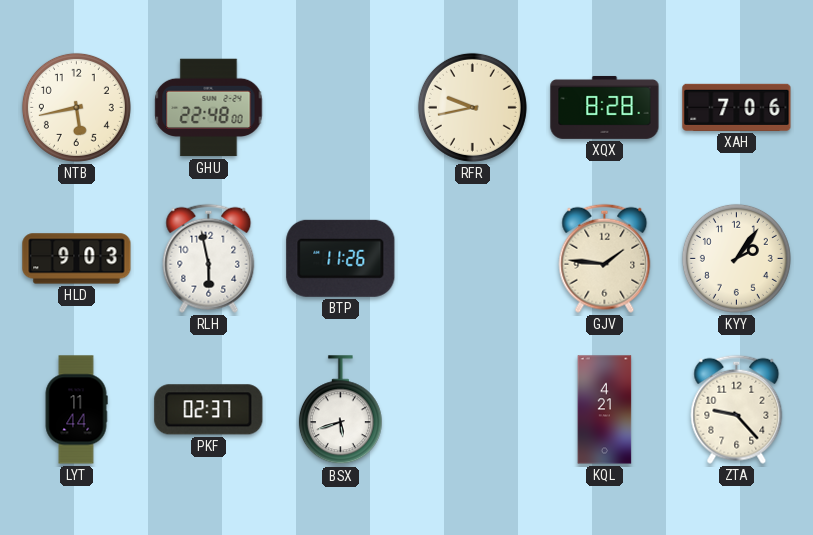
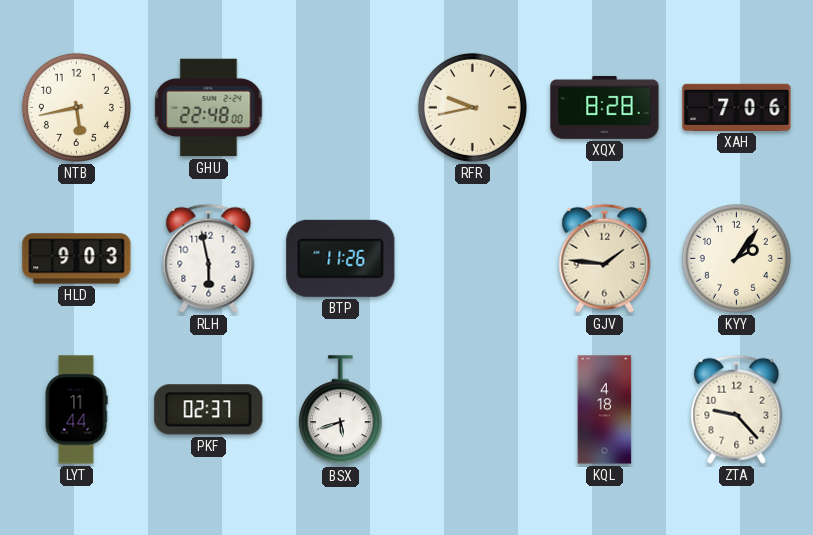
KQL: 4:21 -> 4:18
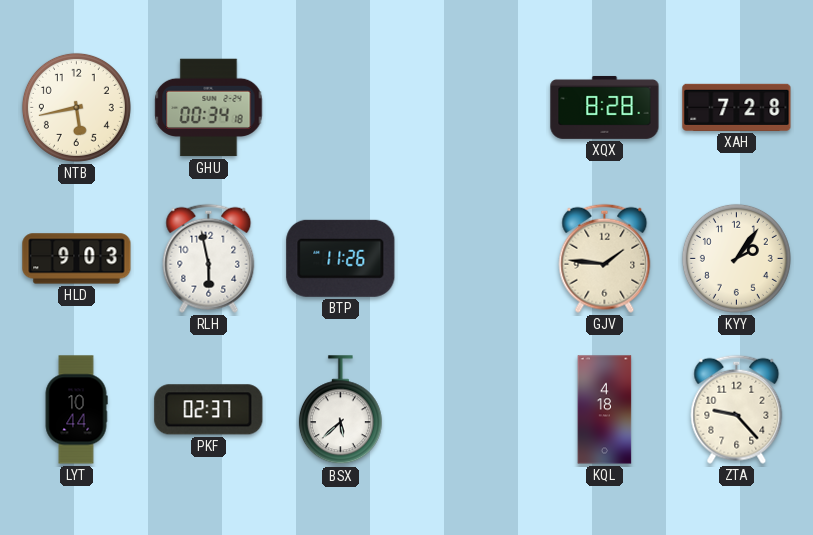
GHU: 22:48 -> 00:34
RFR: 9:43 -> none
XAH: 7:06 -> 7:28
LYT: 11:44 -> 10:44
BSX: 5:42 -> 5:38
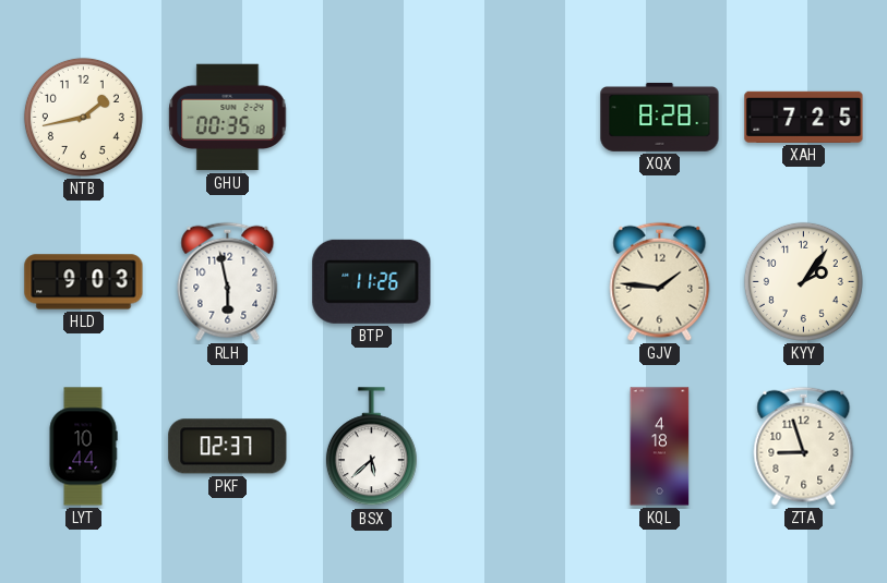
NTB: 5:43 -> 1:43
GHU: 00:34 -> 00:35
XAH: 7:28 -> 7:25
ZTA: 9:23 -> 8:57
